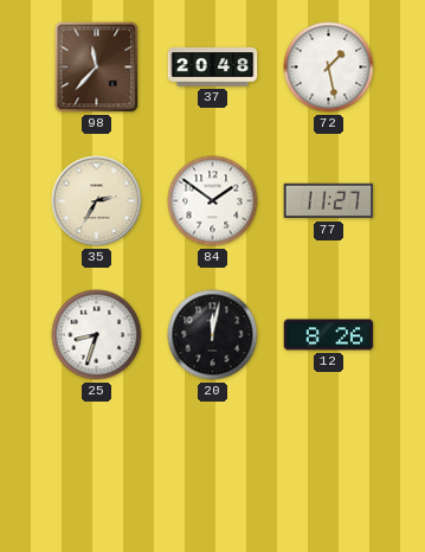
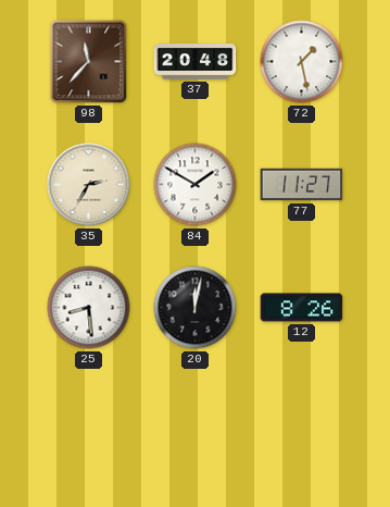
84: 1:51 -> 1:50
25: 8:33 -> 8:29
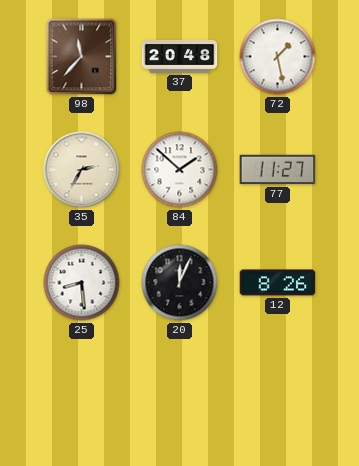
84: 1:50 -> 1:52
20: 12:02 -> 12:04
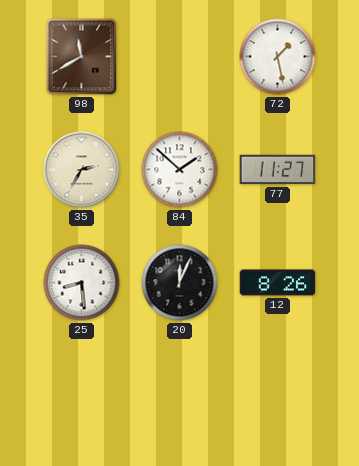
98: 11:37 -> 11:40
37: 20:48 -> none
